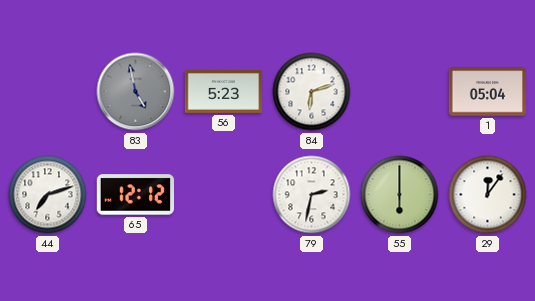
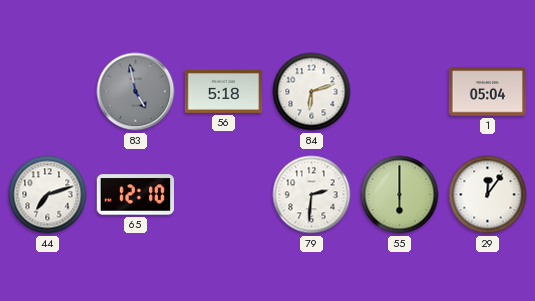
56: 5:23 -> 5:18
65: 12:12 -> 12:10
79: 2:32 -> 2:31
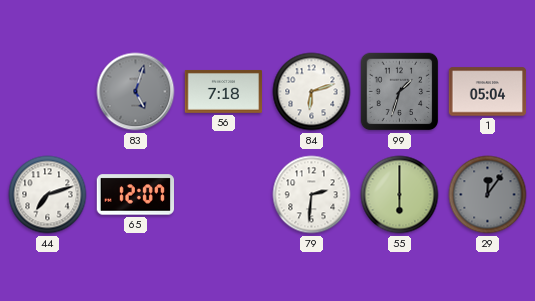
83: 4:58 -> 5:03
56: 5:18 -> 7:18
99: none -> 1:33
65: 12:10 -> 12:07
29 dial: white -> grey
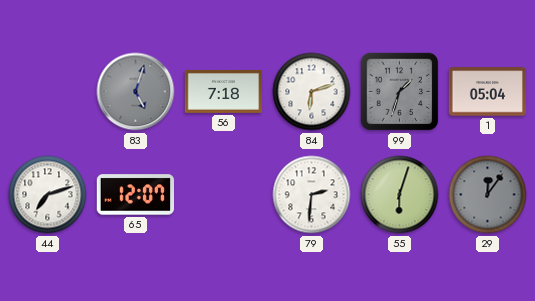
55: 6:00 -> 6:03
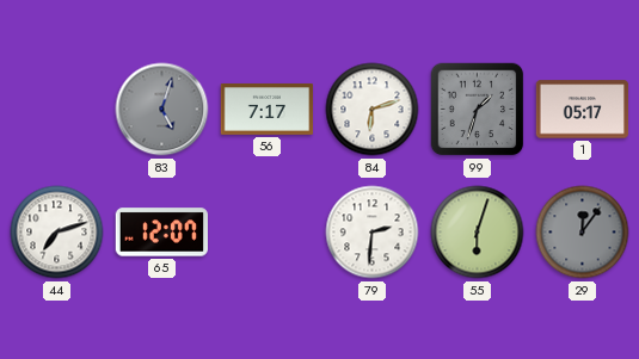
56: 7:18 -> 7:17
1: 05:04 -> 05:17
